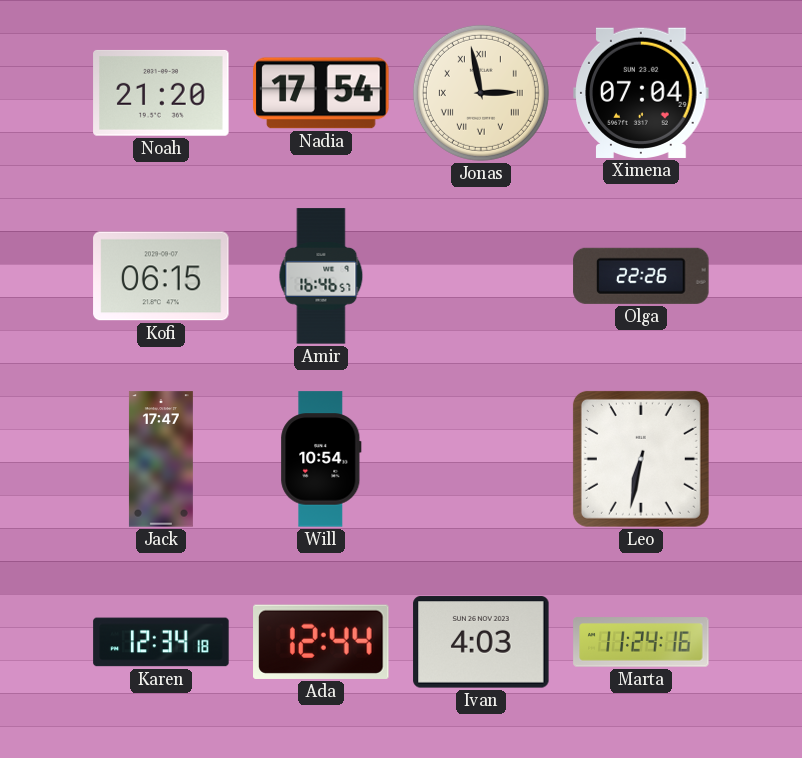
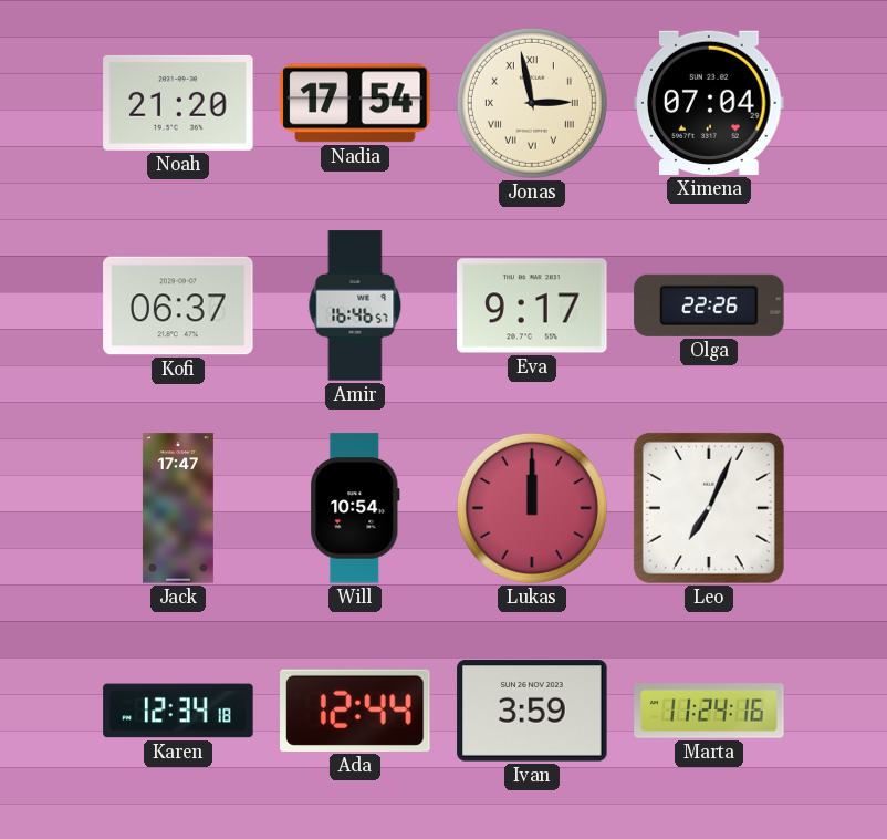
Kofi: 06:15 -> 06:37
Eva: none -> 9:17
Lukas: none -> 12:00
Leo: 6:32 -> 7:04
Ivan: 4:03 -> 3:59
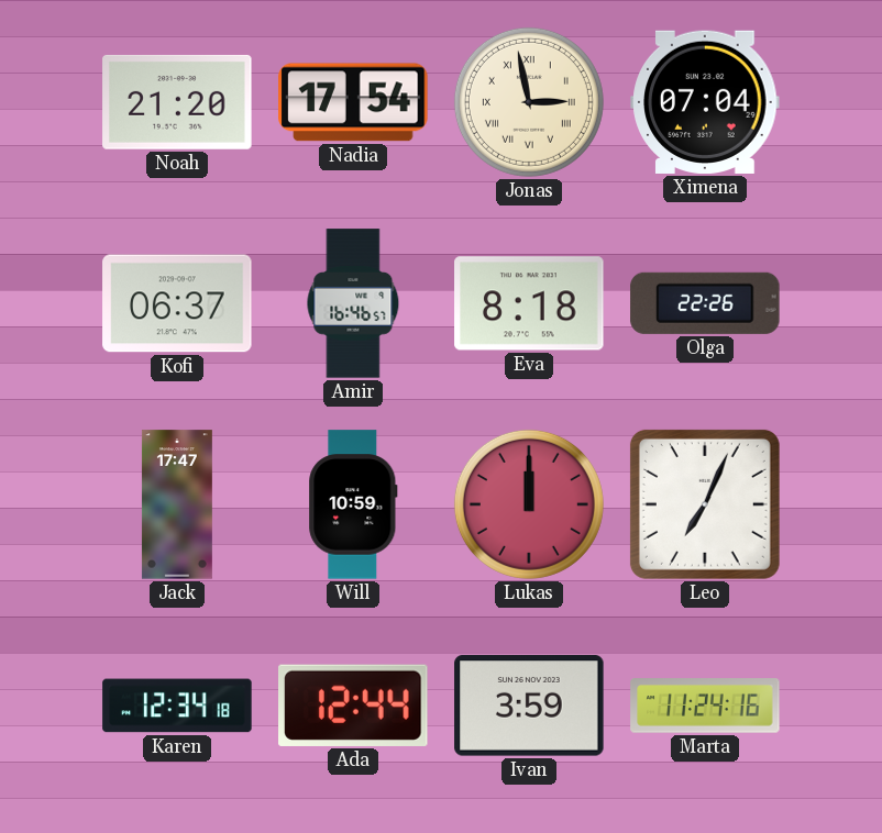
Eva: 9:17 -> 8:18
Will: 10:54 -> 10:59
